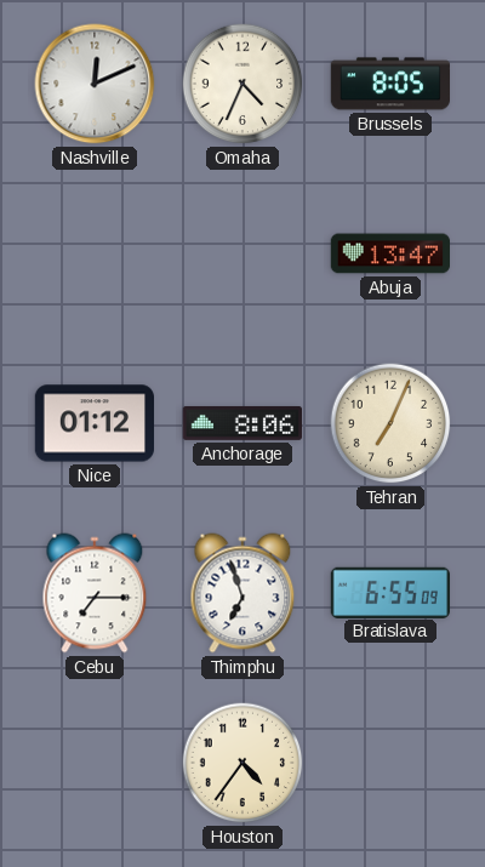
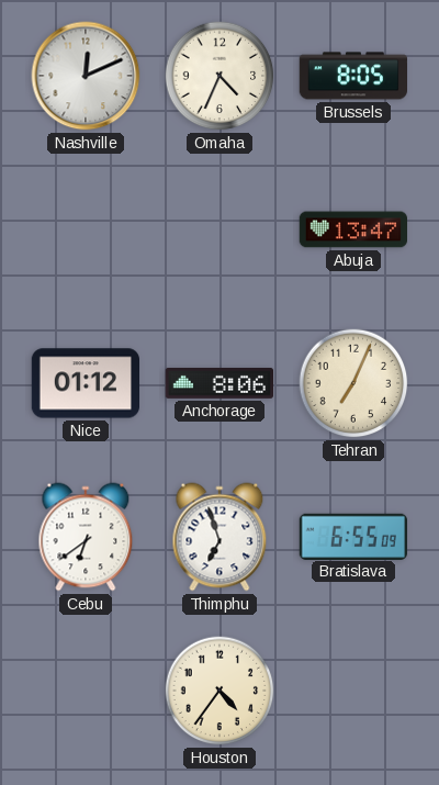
Cebu: 7:15 -> 6:39
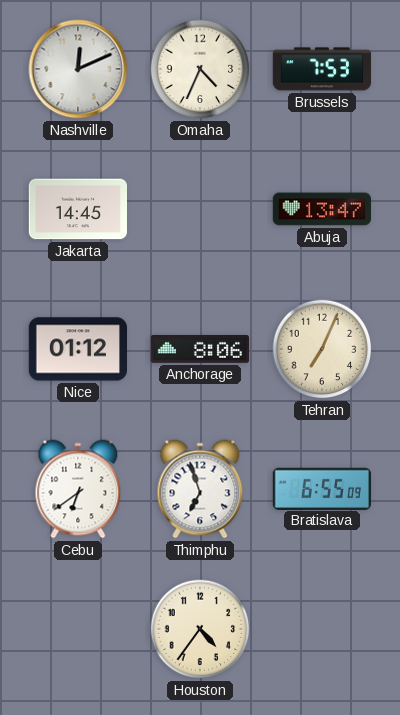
Brussels: 8:05 -> 7:53
Jakarta: none -> 14:45
